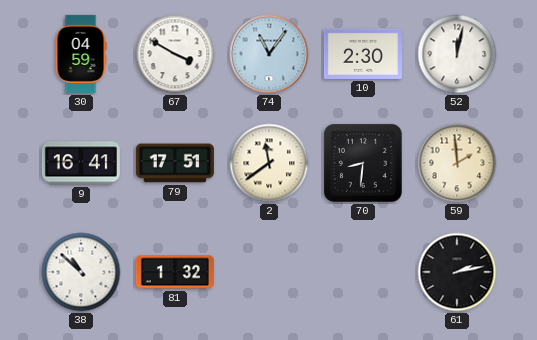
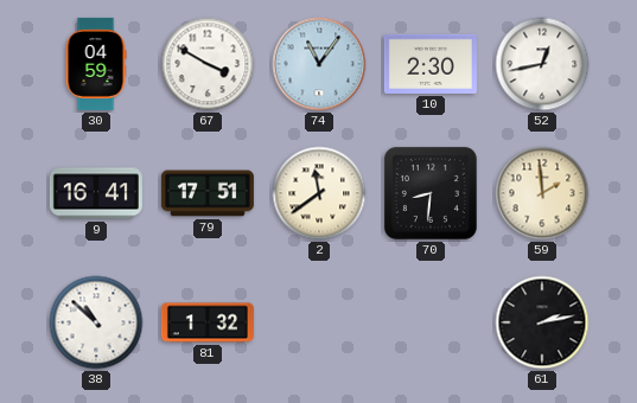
52: 12:02 -> 12:43
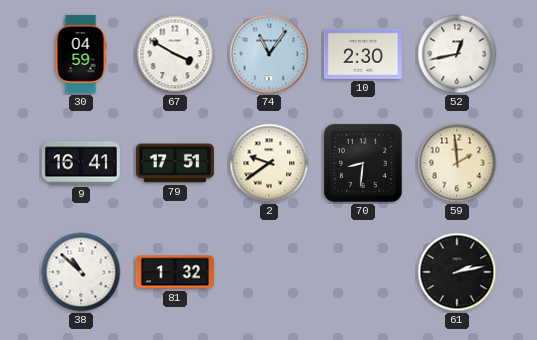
2: 11:39 -> 9:39
